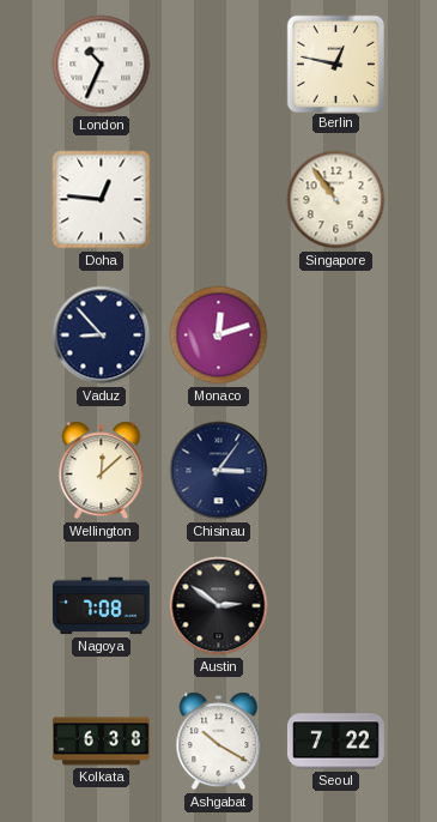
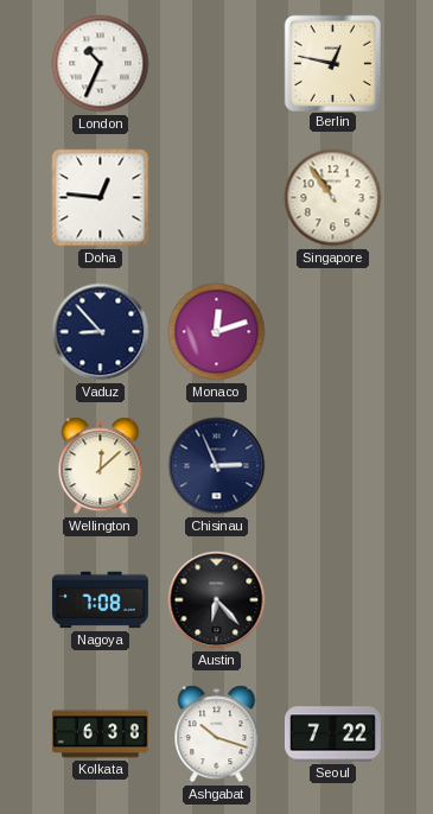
Chisinau: 3:06 -> 2:56
Austin: 2:51 -> 6:23
Ashgabat: 10:20 -> 10:18
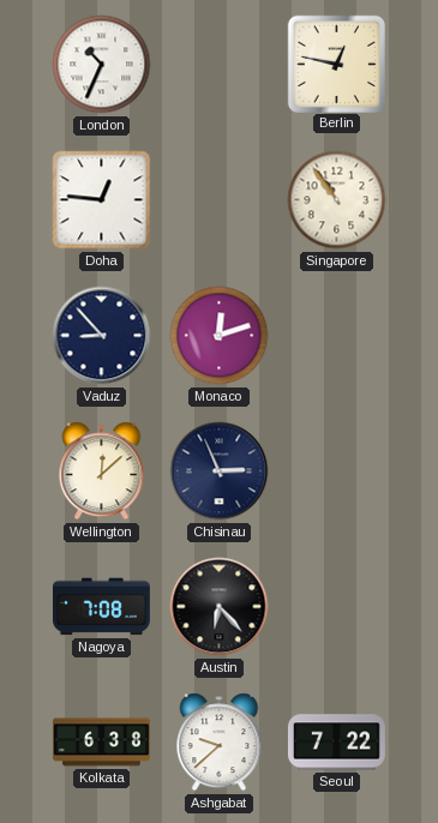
Ashgabat: 10:18 -> 9:38
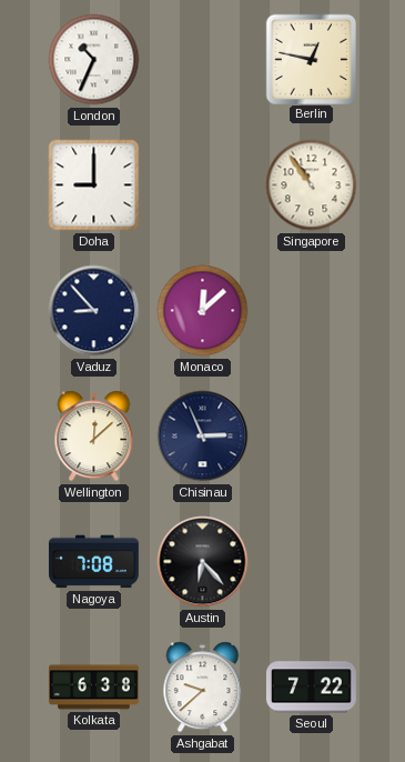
Doha: 12:46 -> 9:00
Monaco: 12:12 -> 12:08
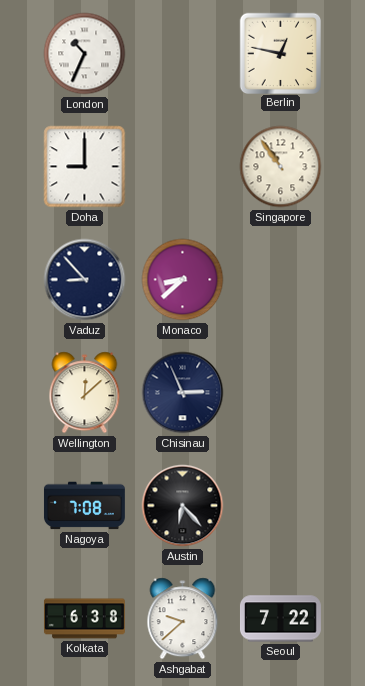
Monaco: 12:08 -> 8:38
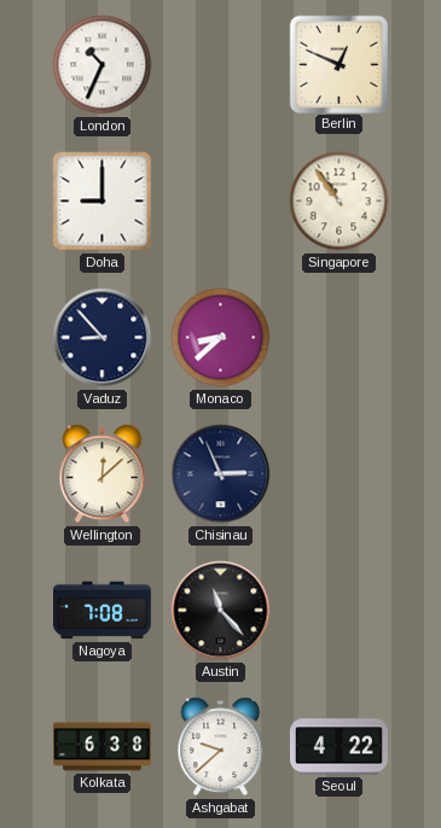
Berlin: 12:47 -> 12:49
Austin: 6:23 -> 11:23
Seoul: 7:22 -> 4:22
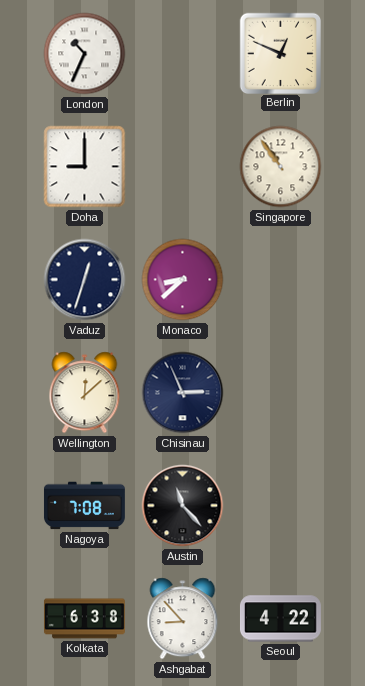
Vaduz: 8:53 -> 12:33
Ashgabat: 9:38 -> 8:53
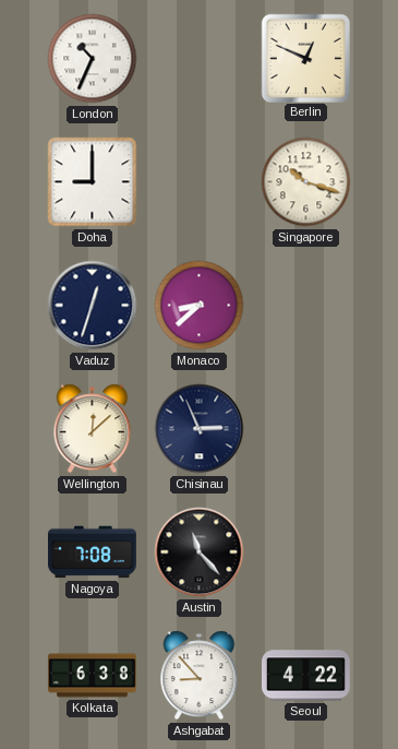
Singapore: 10:54 -> 10:18
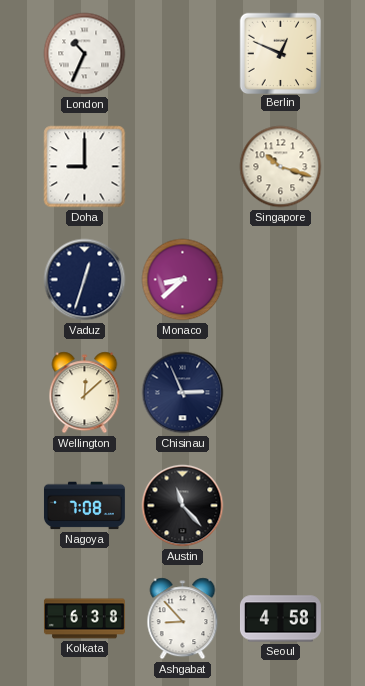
Seoul: 4:22 -> 4:58
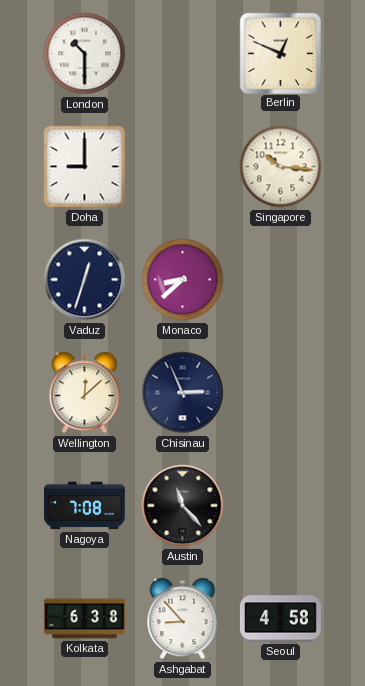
London: 10:34 -> 10:30
Singapore: 10:18 -> 10:16
